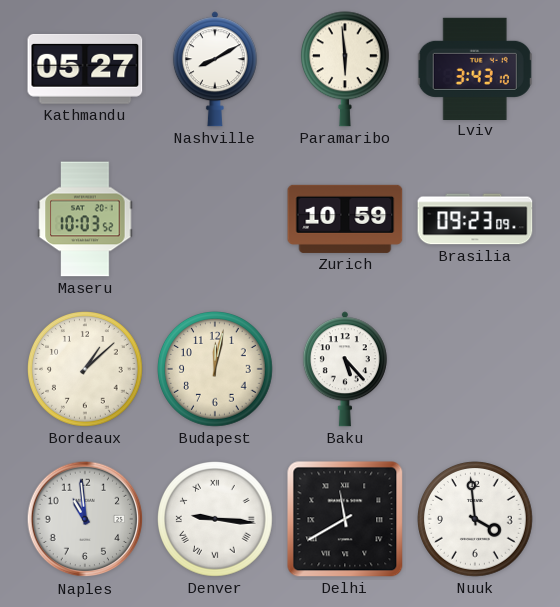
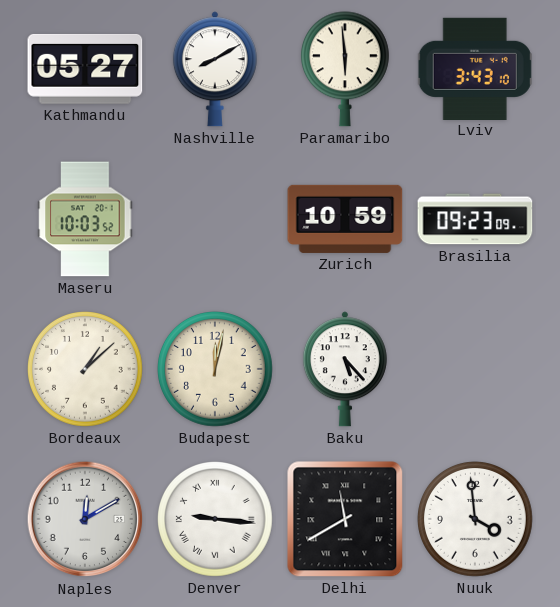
Naples: 10:59 -> 12:10
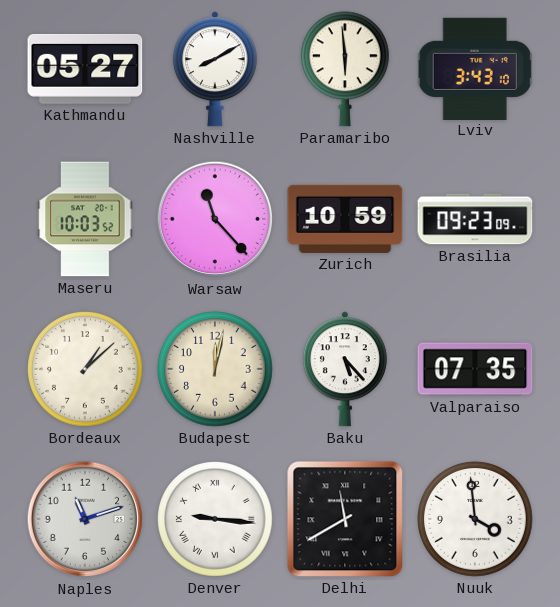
Warsaw: none -> 11:23
Valparaiso: none -> 07:35
Naples: 12:10 -> 11:12
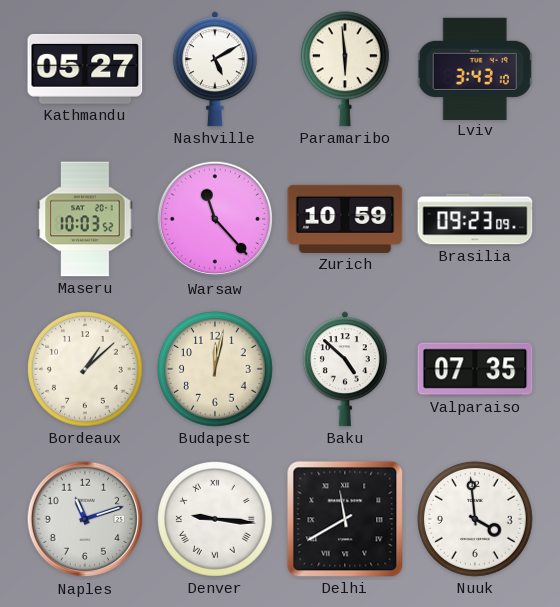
Nashville: 8:10 -> 5:10
Baku: 5:23 -> 4:52
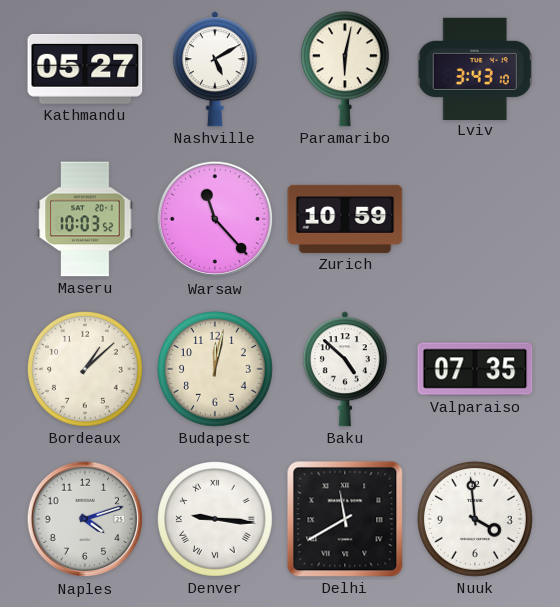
Paramaribo: 5:59 -> 6:02
Brasilia: 09:23 -> none
Naples: 11:12 -> 4:12
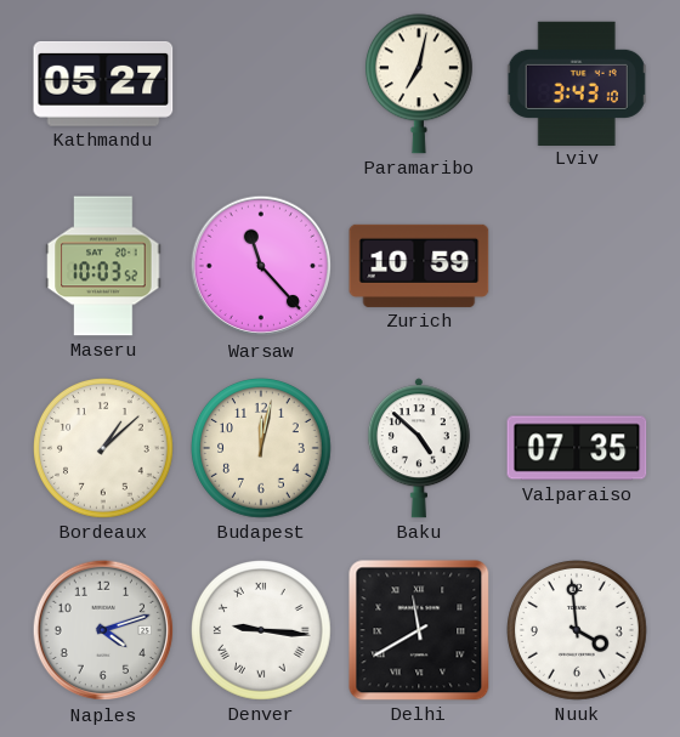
Nashville: 5:10 -> none
Paramaribo: 6:02 -> 7:02
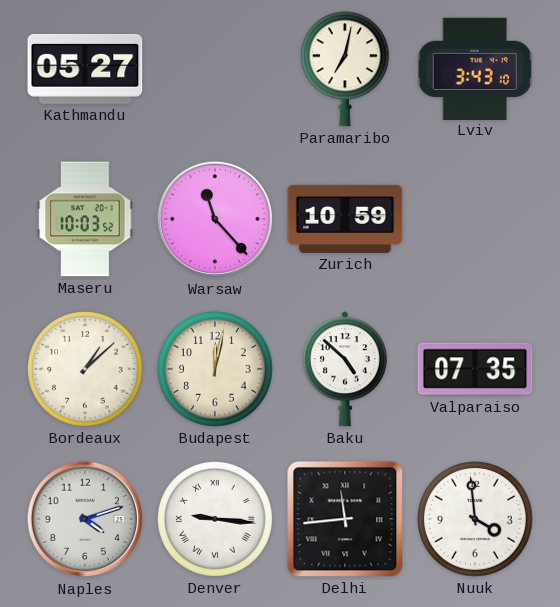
Delhi: 11:40 -> 11:44
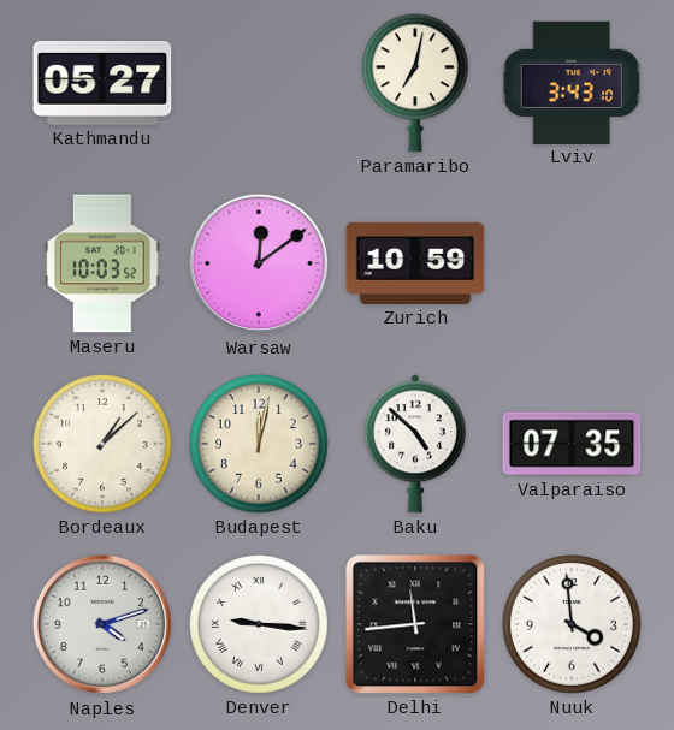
Warsaw: 11:23 -> 12:09
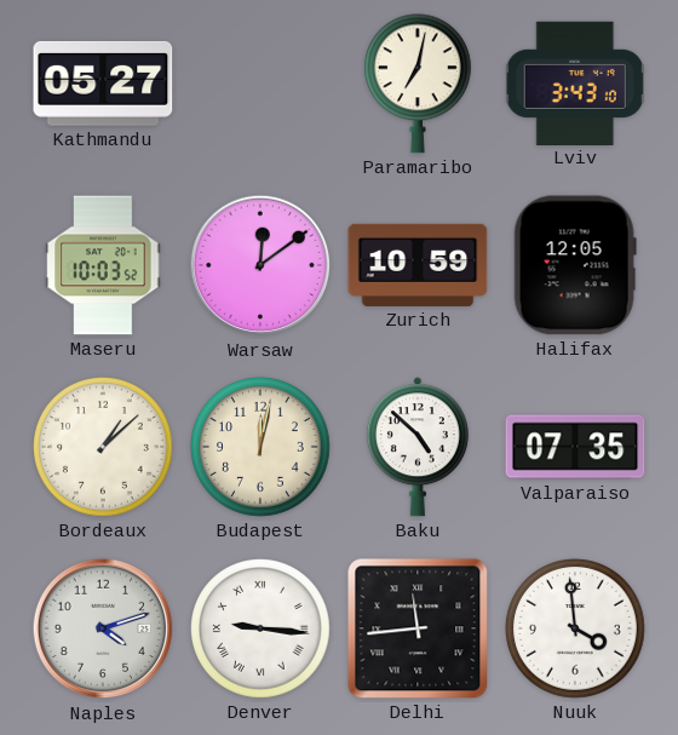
Halifax: none -> 12:05
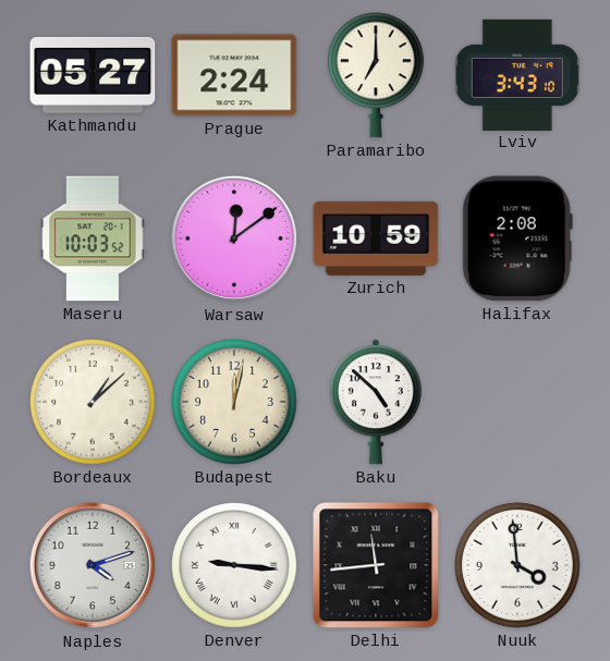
Prague: none -> 2:24
Paramaribo: 7:02 -> 7:00
Halifax: 12:05 -> 2:08
Valparaiso: 07:35 -> none
